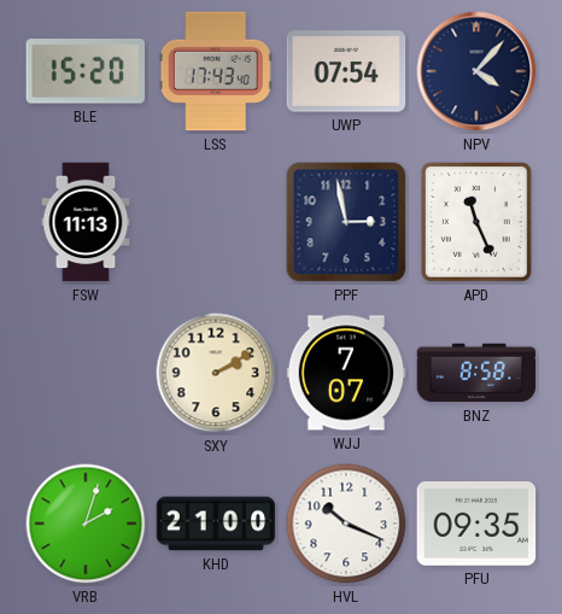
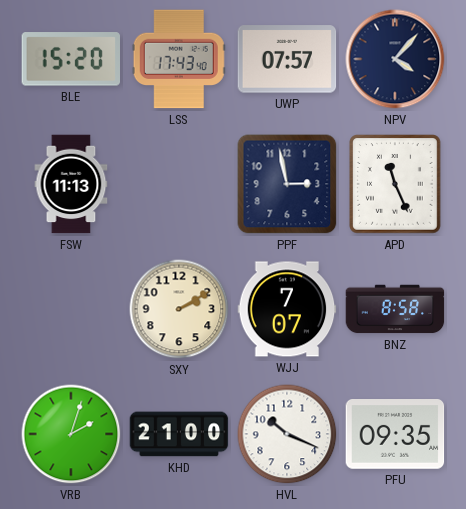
UWP: 07:54 -> 07:57
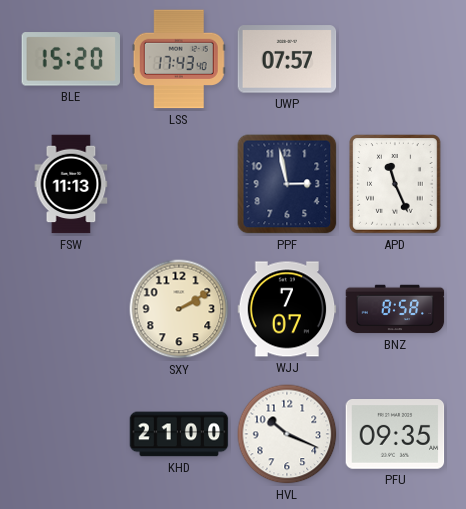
NPV: 4:07 -> none
VRB: 2:03 -> none
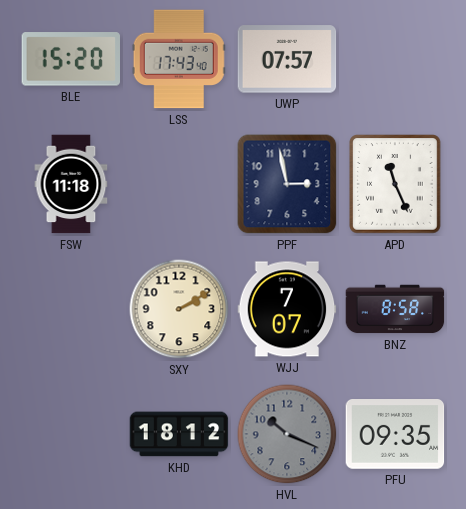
FSW: 11:13 -> 11:18
KHD: 21:00 -> 18:12
HVL dial: white -> grey
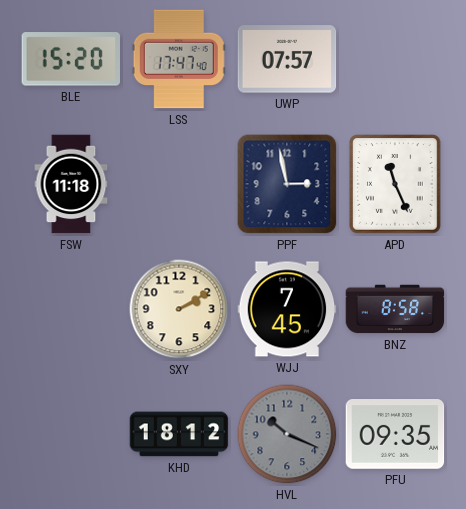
LSS: 17:43 -> 17:47
WJJ: 7:07 -> 7:45
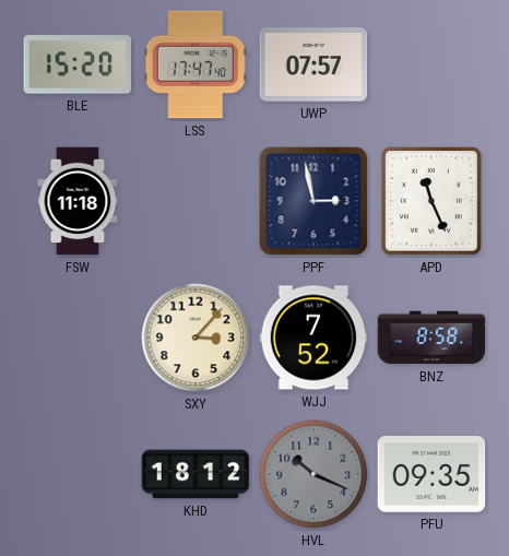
SXY: 2:10 -> 3:07
WJJ: 7:45 -> 7:52
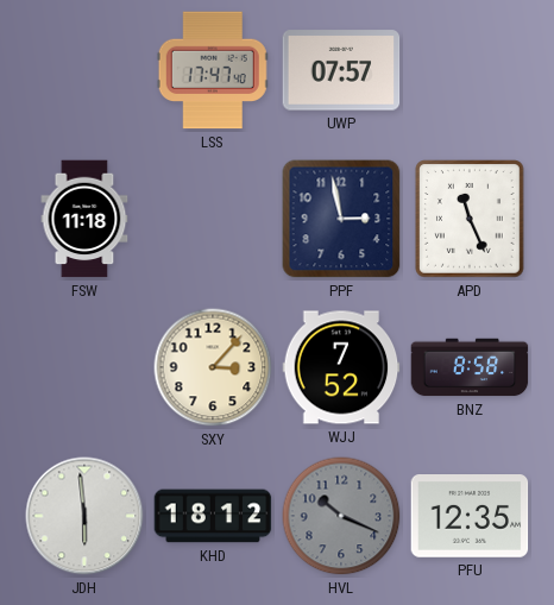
BLE: 15:20 -> none
JDH: none -> 5:59
PFU: 09:35 -> 12:35
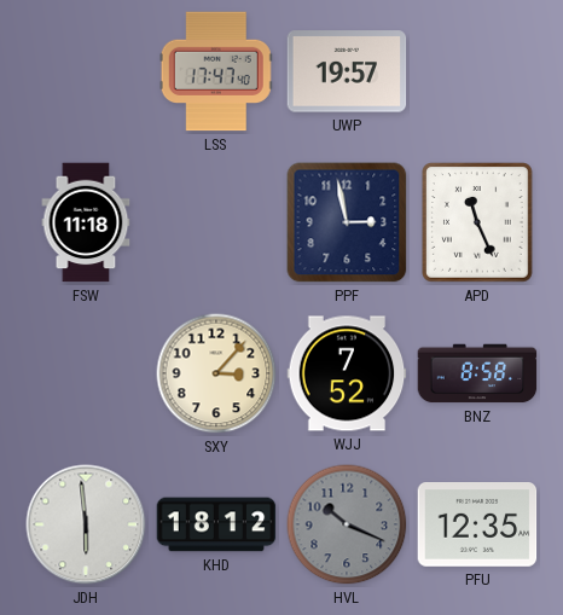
UWP: 07:57 -> 19:57
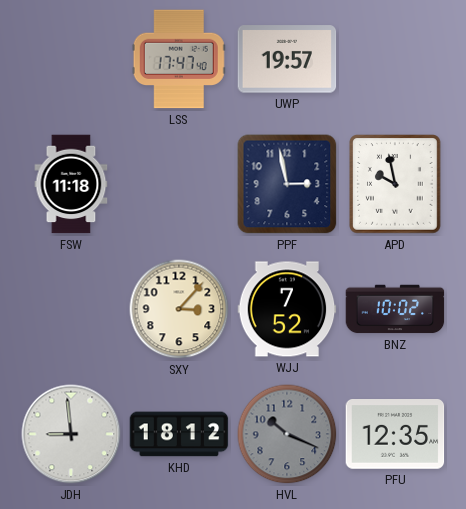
APD: 11:26 -> 9:58
BNZ: 8:58 -> 10:02
JDH: 5:59 -> 8:59
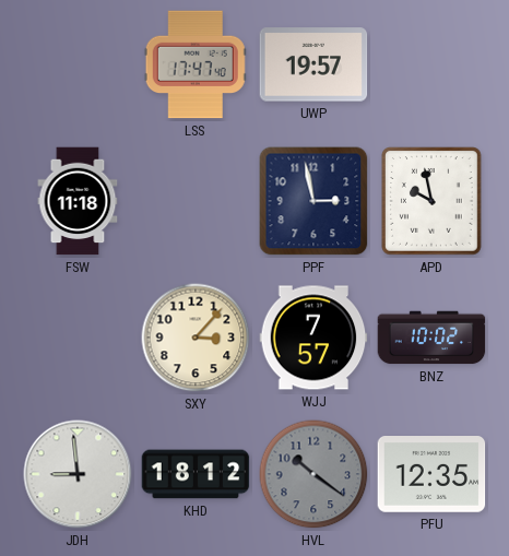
WJJ: 7:52 -> 7:57
HVL: 10:19 -> 10:21
